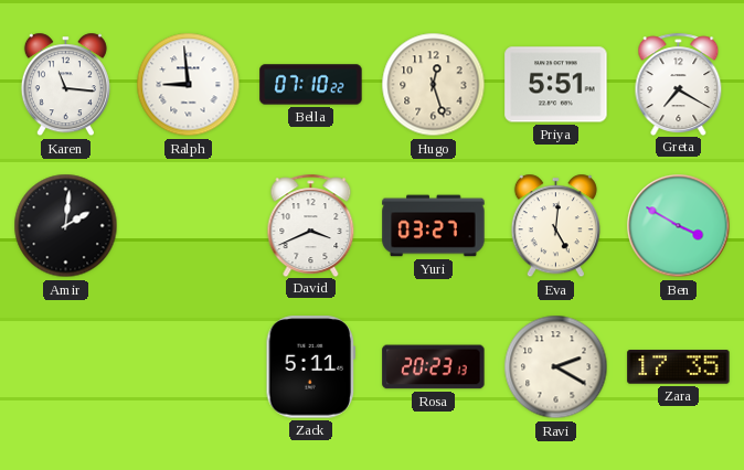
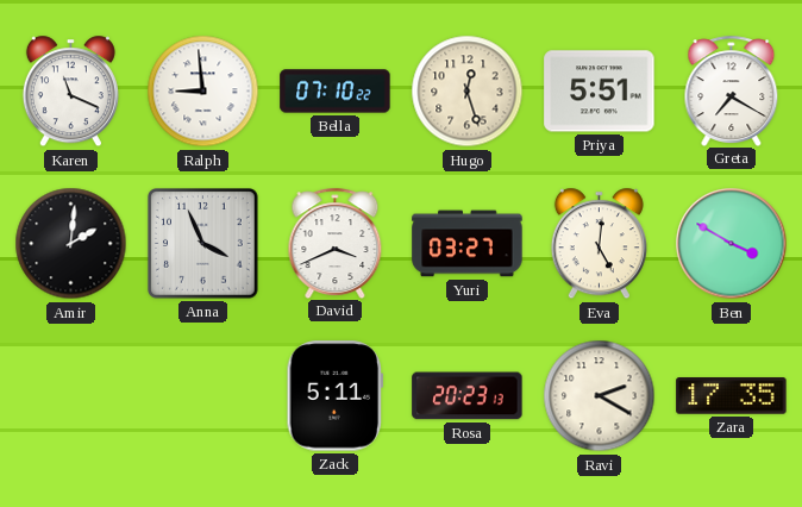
Karen: 11:16 -> 11:19
Anna: none -> 3:56
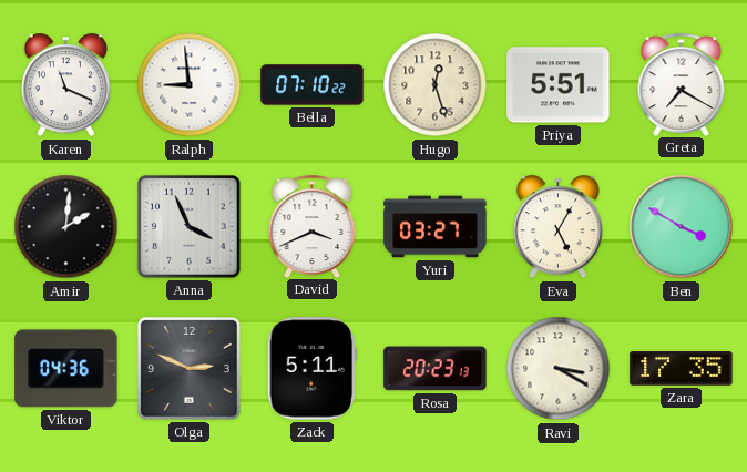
Eva: 5:01 -> 5:05
Viktor: none -> 04:36
Olga: none -> 2:49
Ravi: 2:20 -> 3:20
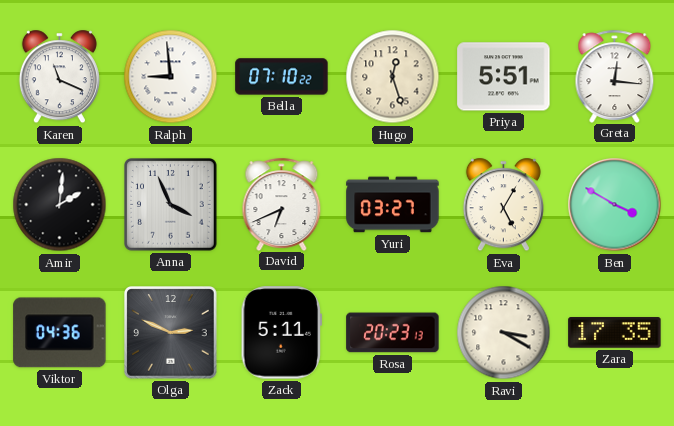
Greta: 7:20 -> 12:16
David: 3:41 -> 6:41
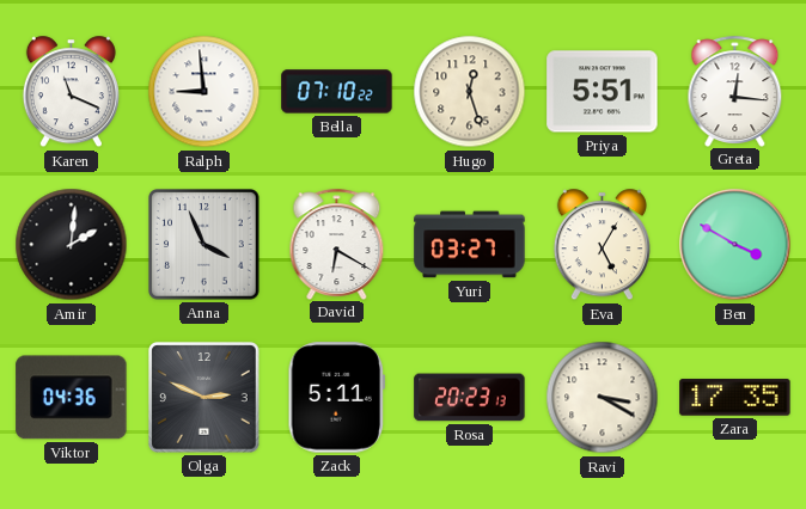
David: 6:41 -> 6:20
